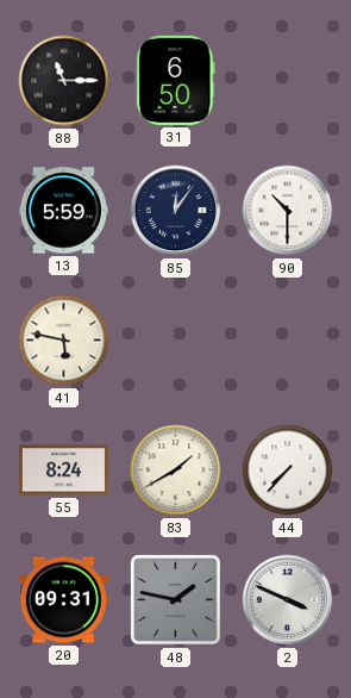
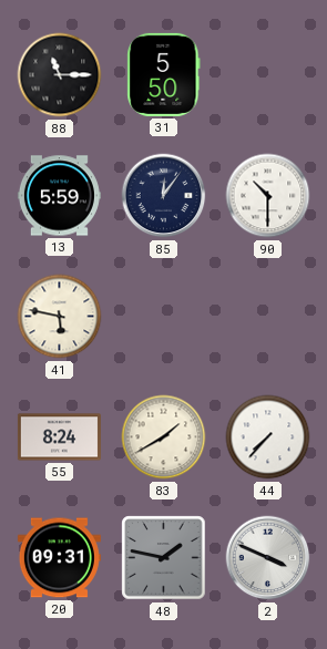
31: 6:50 -> 5:50
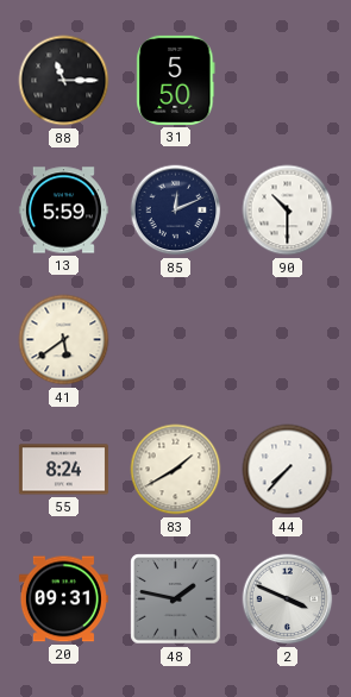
85: 12:06 -> 12:11
41: 5:47 -> 5:39
